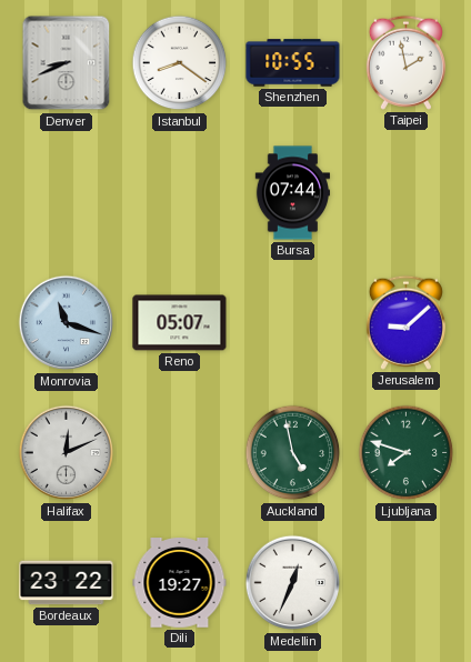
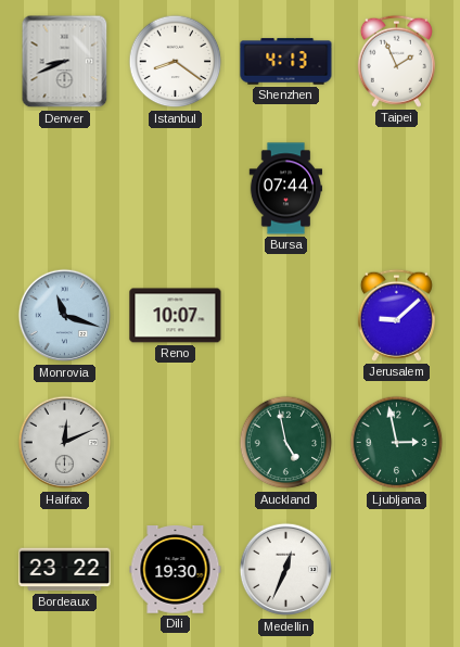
Shenzhen: 10:55 -> 4:13
Taipei: 1:58 -> 1:56
Reno: 05:07 -> 10:07
Ljubljana: 7:48 -> 2:58
Dili: 19:27 -> 19:30
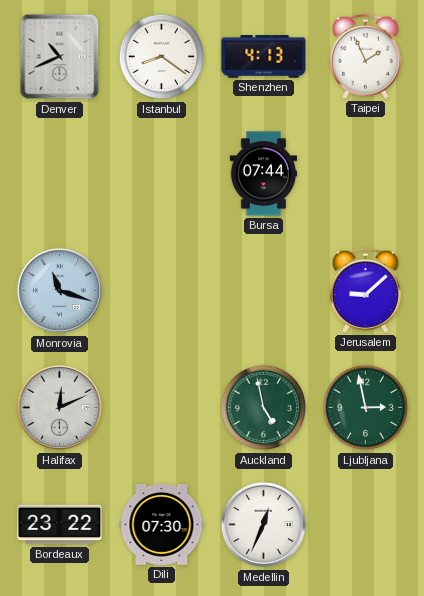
Denver: 8:41 -> 10:41
Reno: 10:07 -> none
Dili: 19:30 -> 07:30
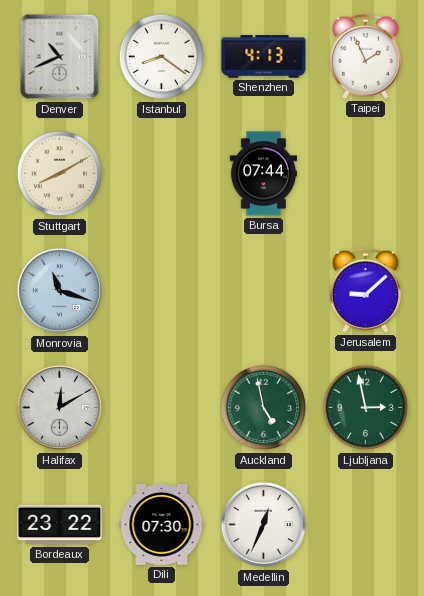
Stuttgart: none -> 8:10
Halifax: 12:11 -> 12:10
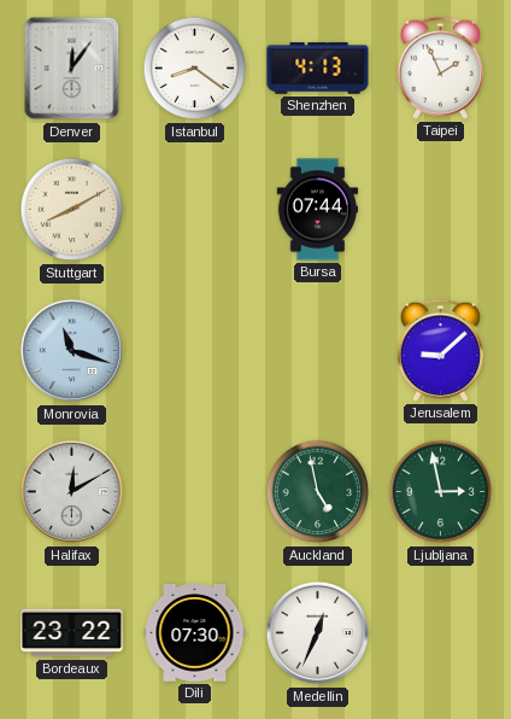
Denver: 10:41 -> 12:06
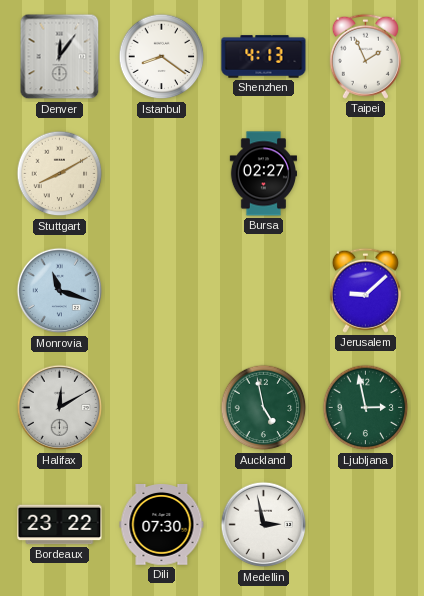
Bursa: 07:44 -> 02:27
Medellin: 12:34 -> 2:58
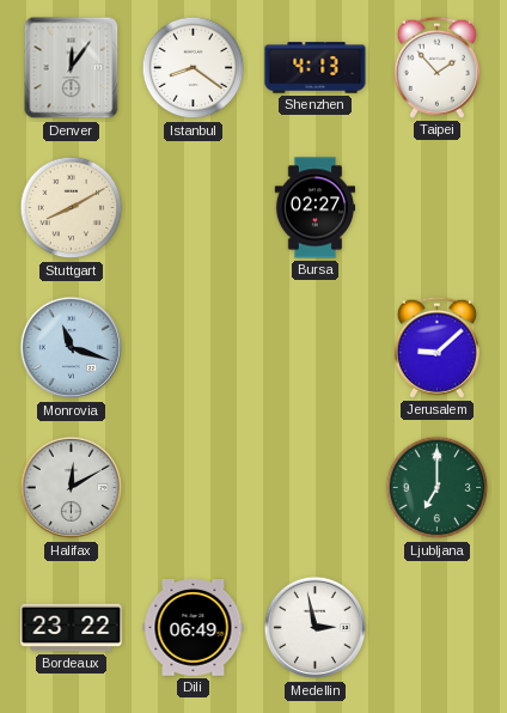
Taipei: 1:56 -> 1:53
Auckland: 4:58 -> none
Ljubljana: 2:58 -> 7:00
Dili: 07:30 -> 06:49
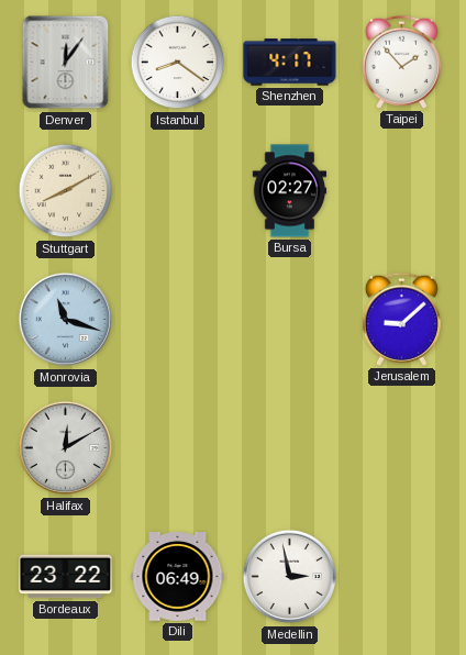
Shenzhen: 4:13 -> 4:17
Ljubljana: 7:00 -> none
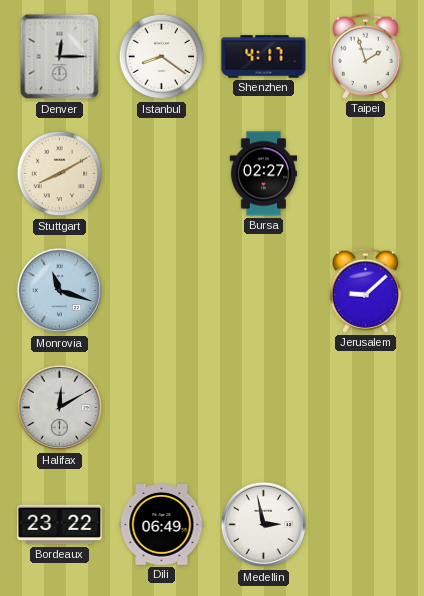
Denver: 12:06 -> 12:15
Taipei: 1:53 -> 1:57
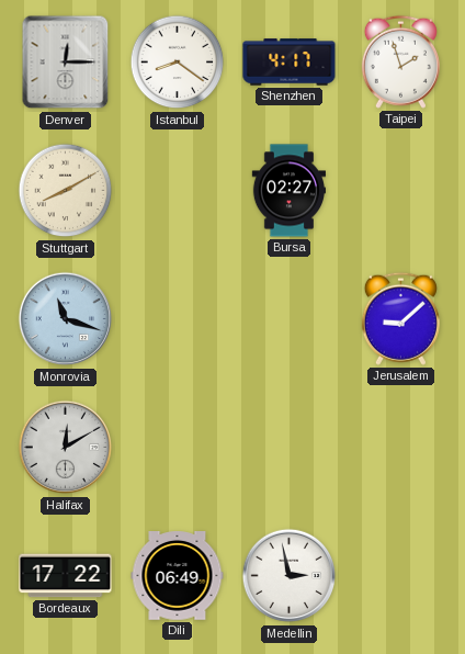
Bordeaux: 23:22 -> 17:22
